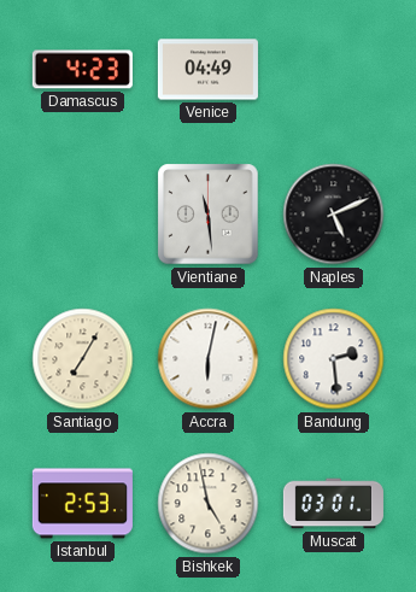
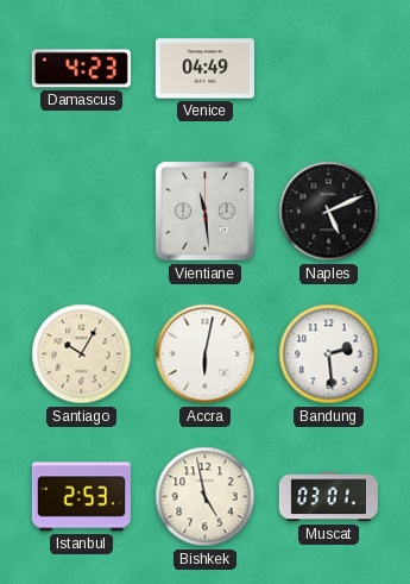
Santiago: 7:05 -> 10:05
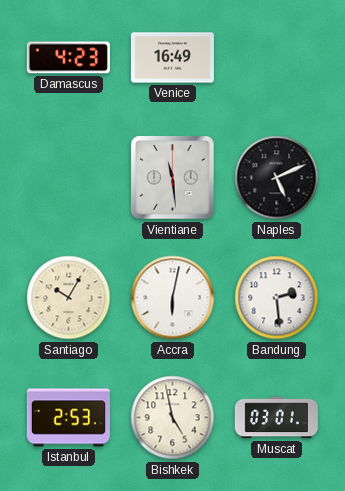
Venice: 04:49 -> 16:49
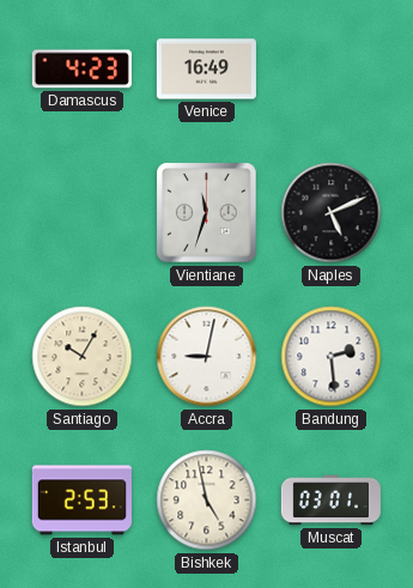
Vientiane: 11:29 -> 11:33
Accra: 6:02 -> 9:02
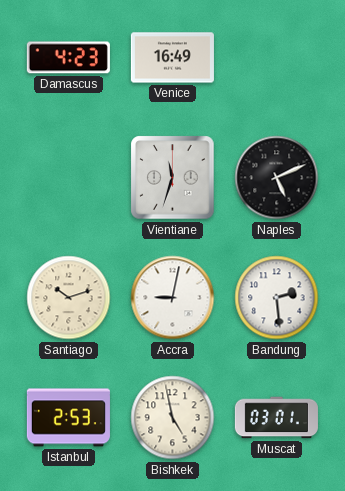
Santiago: 10:05 -> 10:12
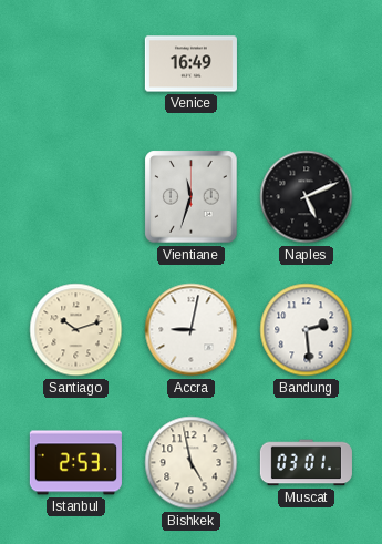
Damascus: 4:23 -> none
